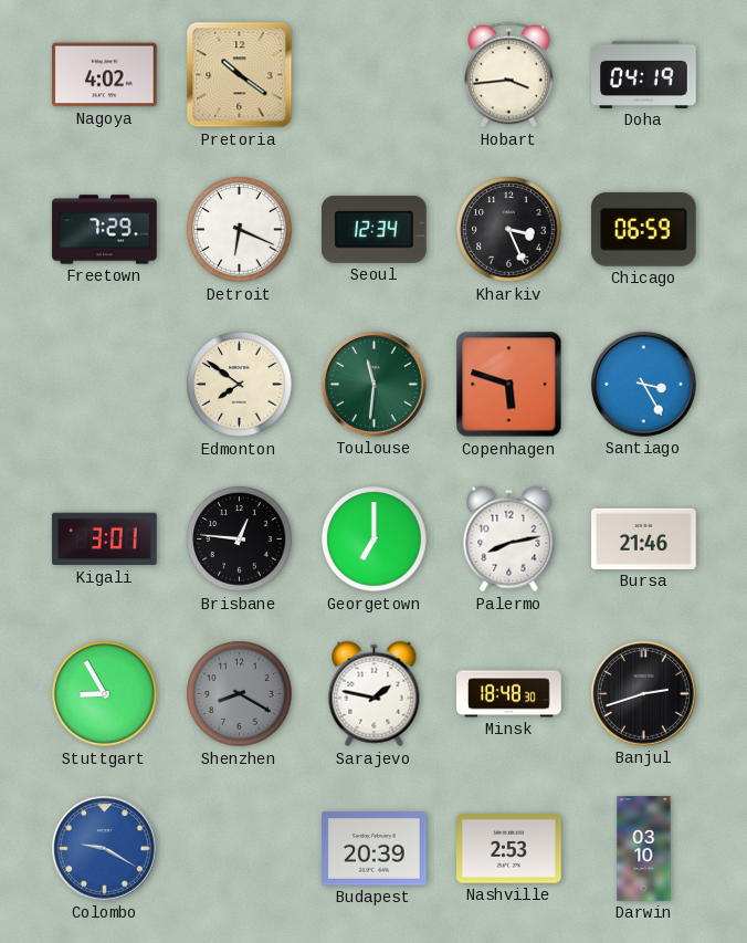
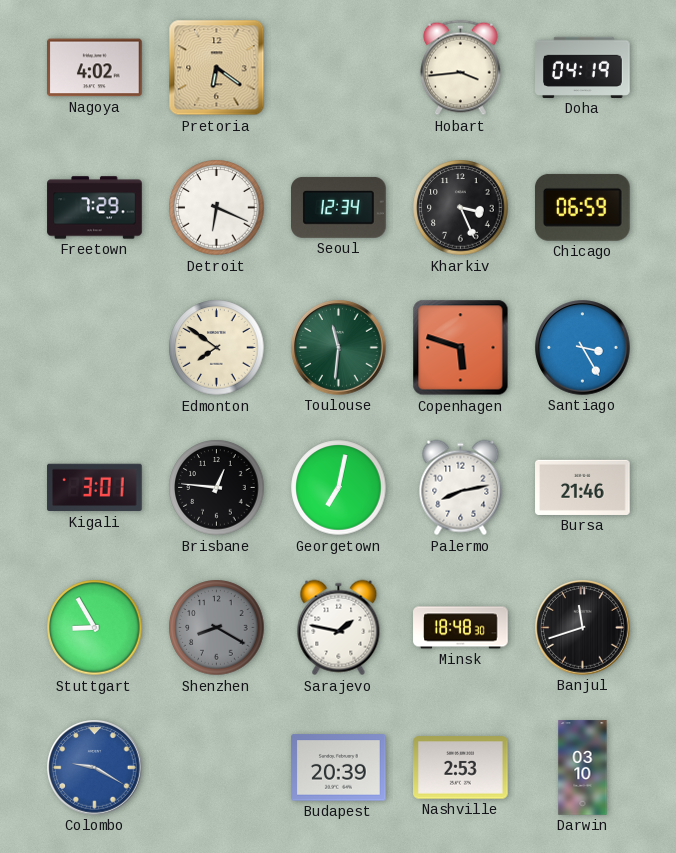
Pretoria: 10:21 -> 6:21
Georgetown: 7:00 -> 7:02
Banjul: 2:42 -> 11:42
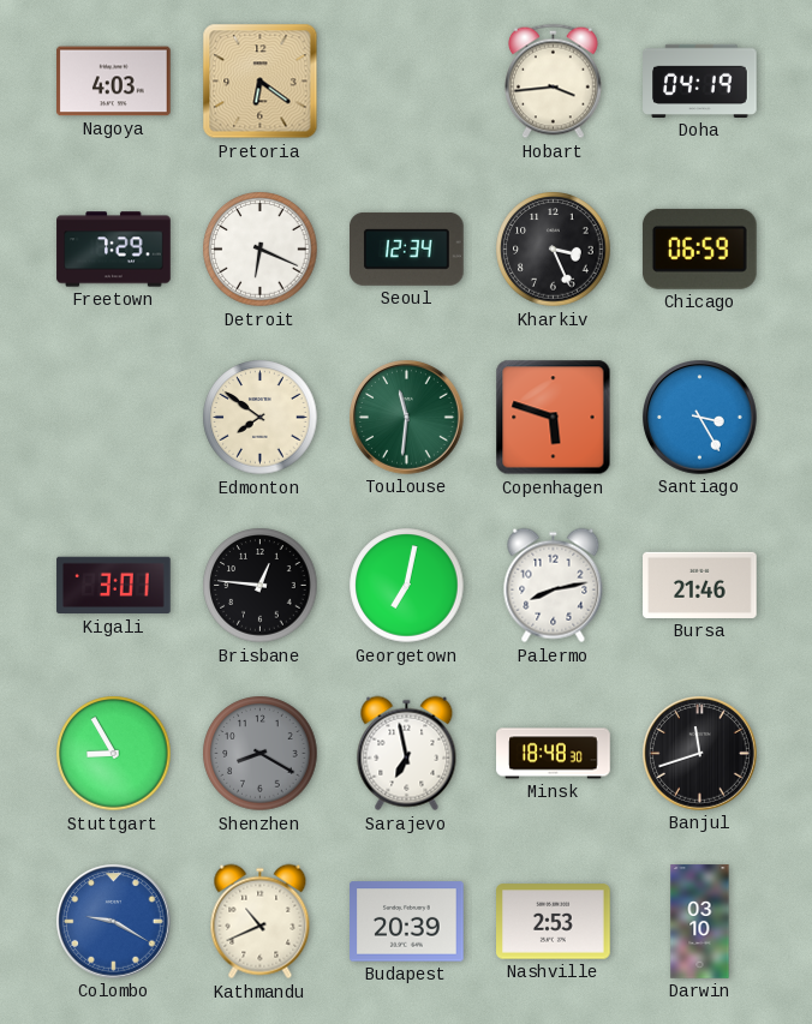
Nagoya: 4:02 -> 4:03
Sarajevo: 1:47 -> 6:58
Kathmandu: none -> 10:41
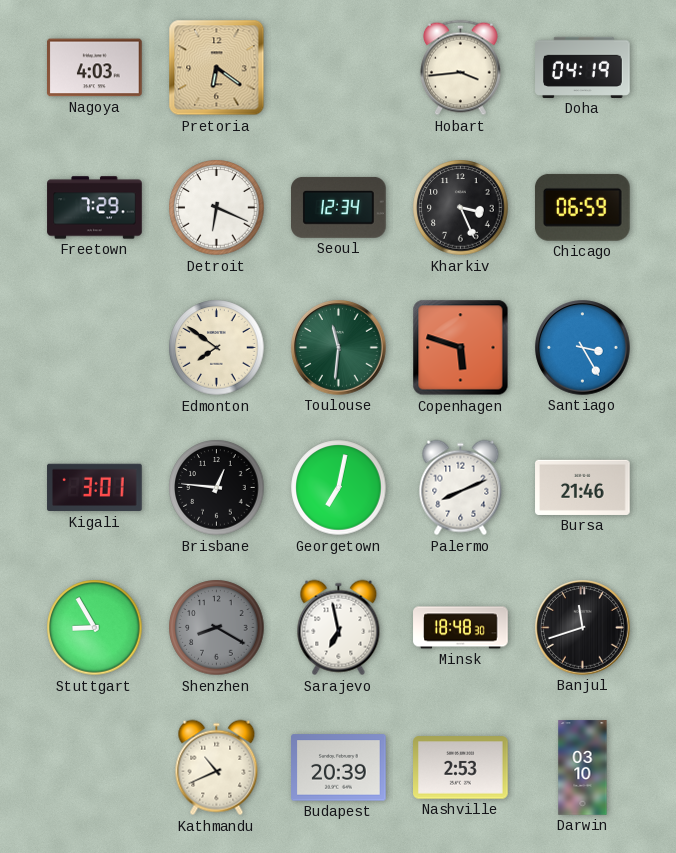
Palermo: 8:13 -> 8:11
Colombo: 9:20 -> none
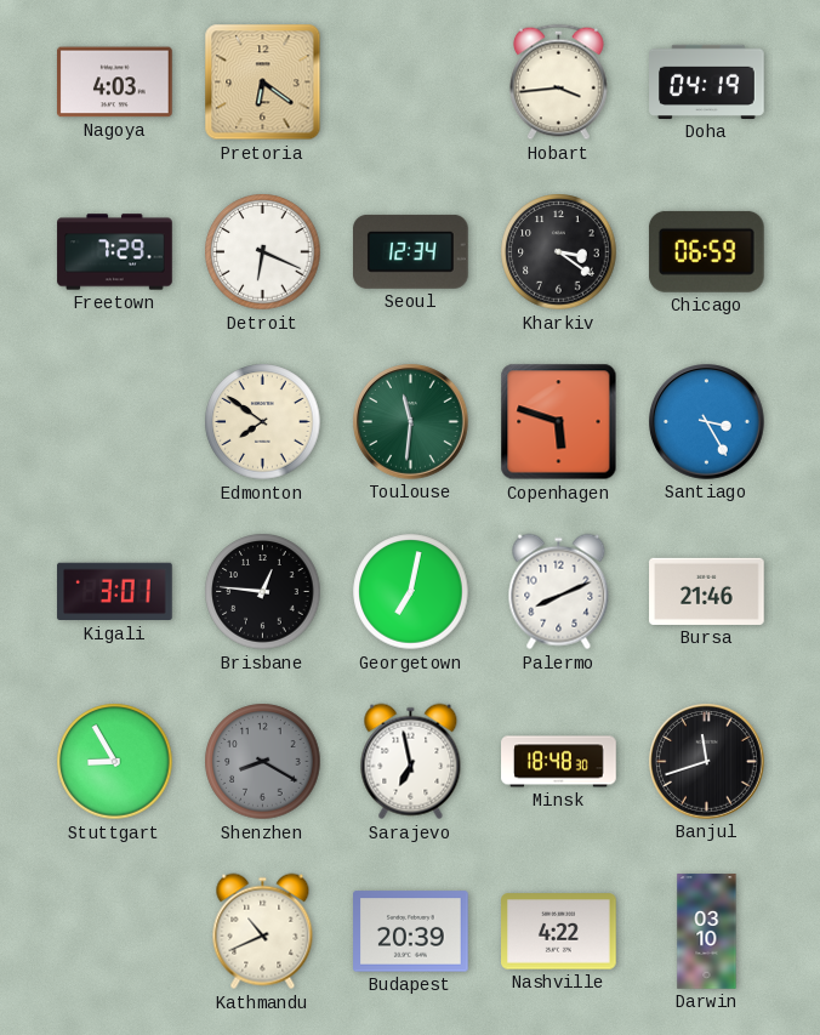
Kharkiv: 3:26 -> 3:21
Nashville: 2:53 -> 4:22
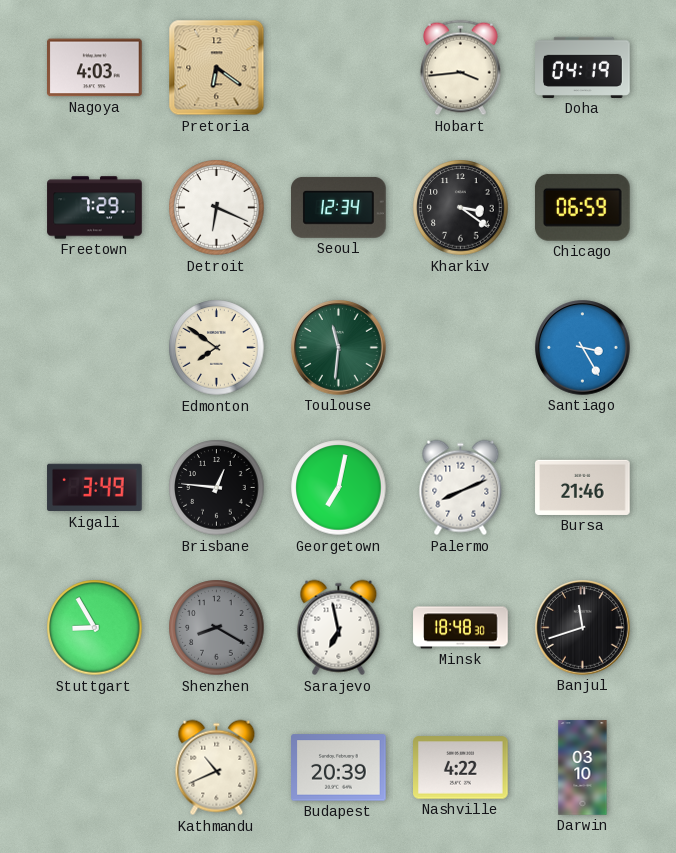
Copenhagen: 5:48 -> none
Kigali: 3:01 -> 3:49
